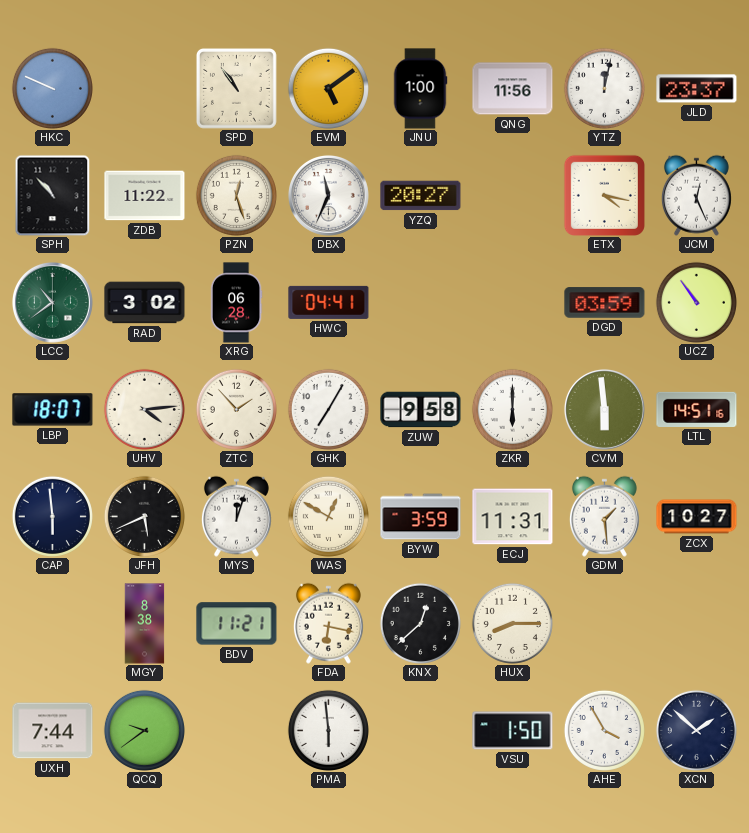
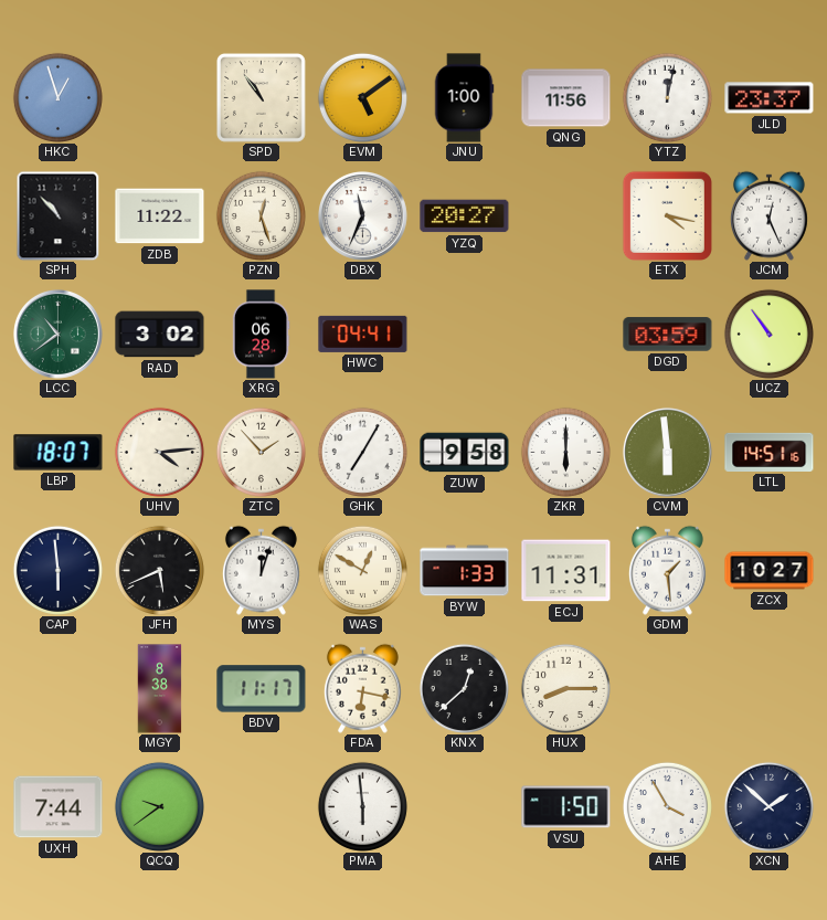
HKC: 9:49 -> 12:57
BYW: 3:59 -> 1:33
BDV: 11:21 -> 11:17
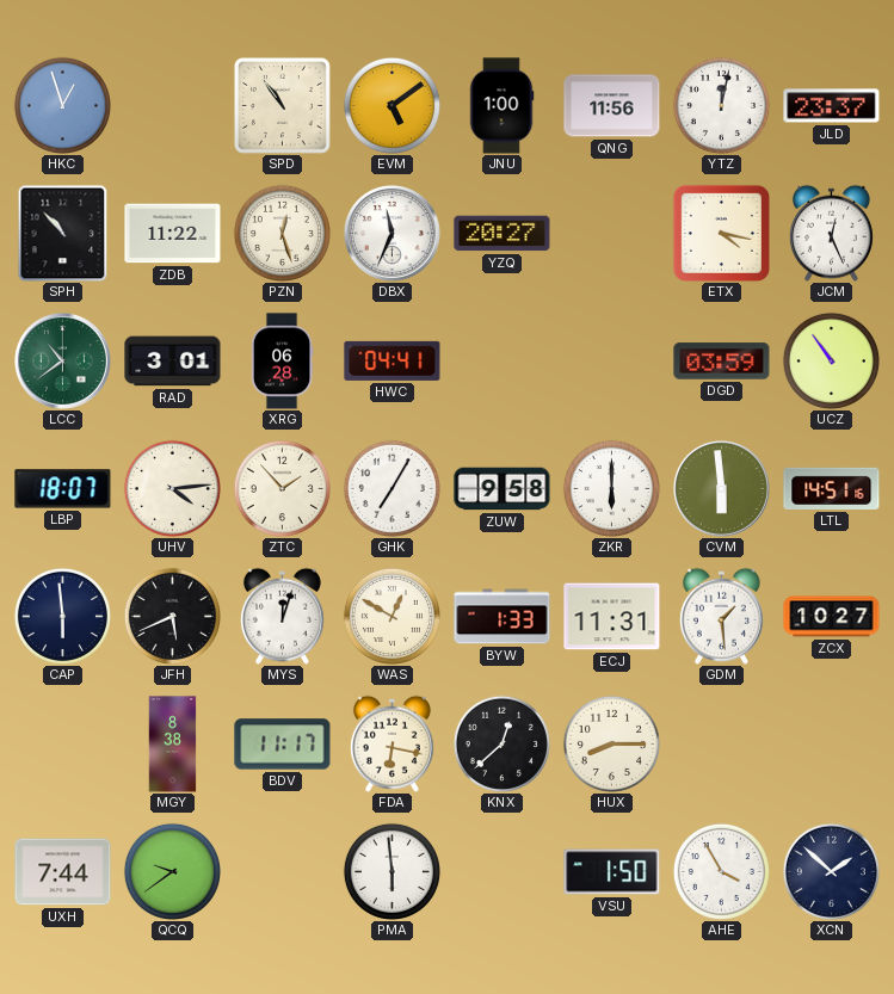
RAD: 3:02 -> 3:01
